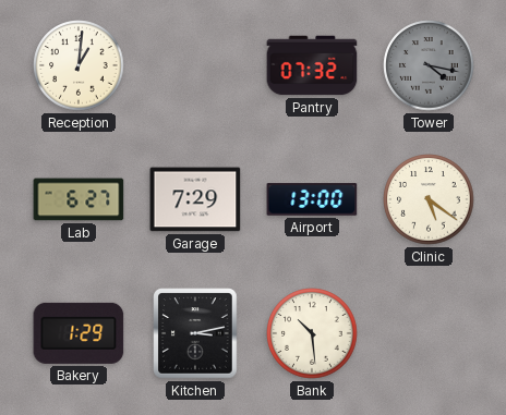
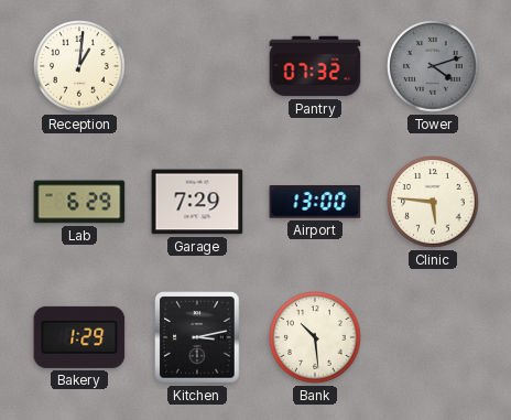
Tower: 4:17 -> 4:12
Lab: 6:27 -> 6:29
Clinic: 5:21 -> 5:46
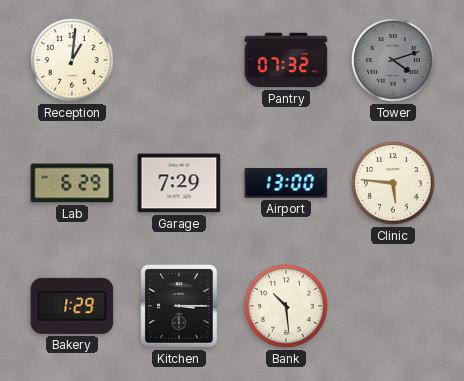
Kitchen: 3:13 -> 3:15
